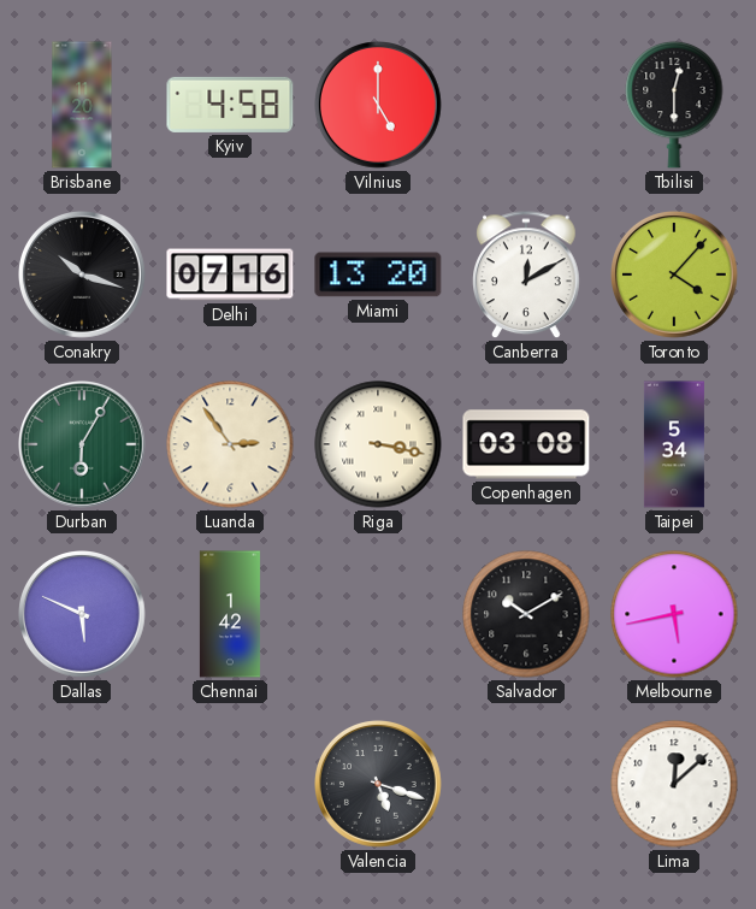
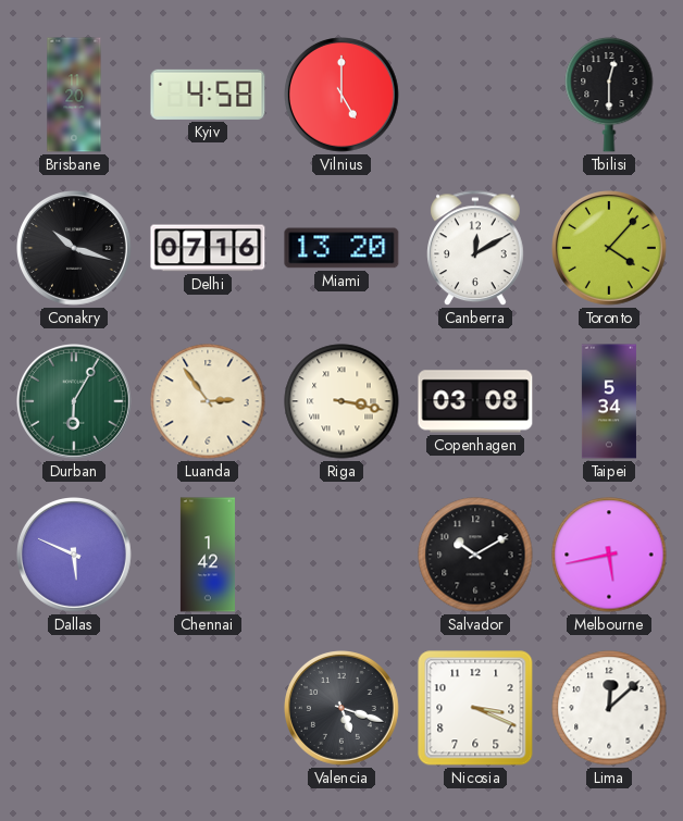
Nicosia: none -> 3:19
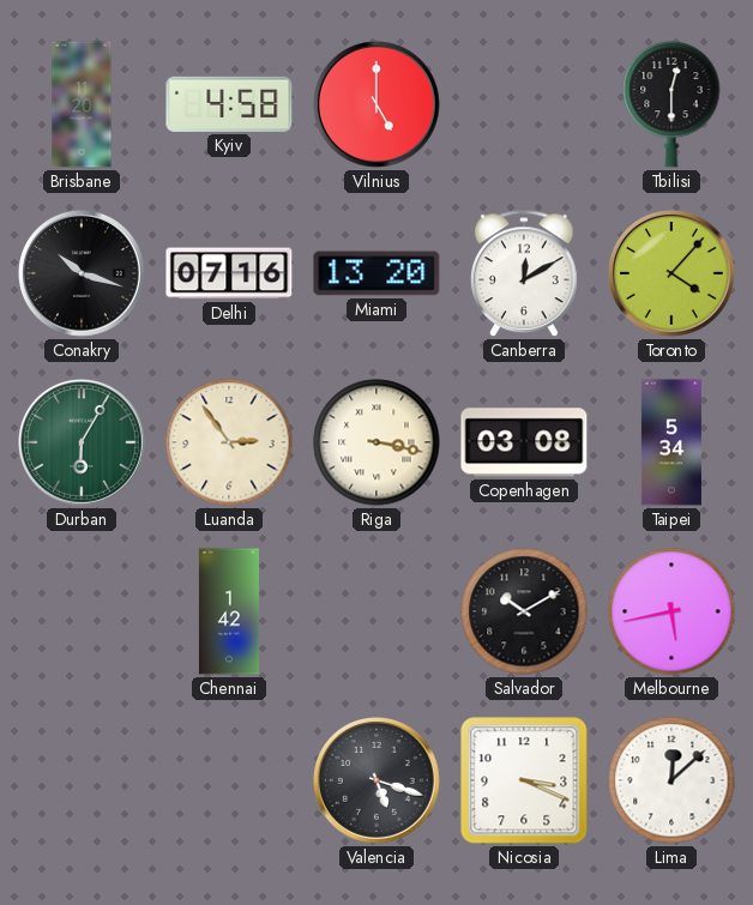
Dallas: 5:49 -> none
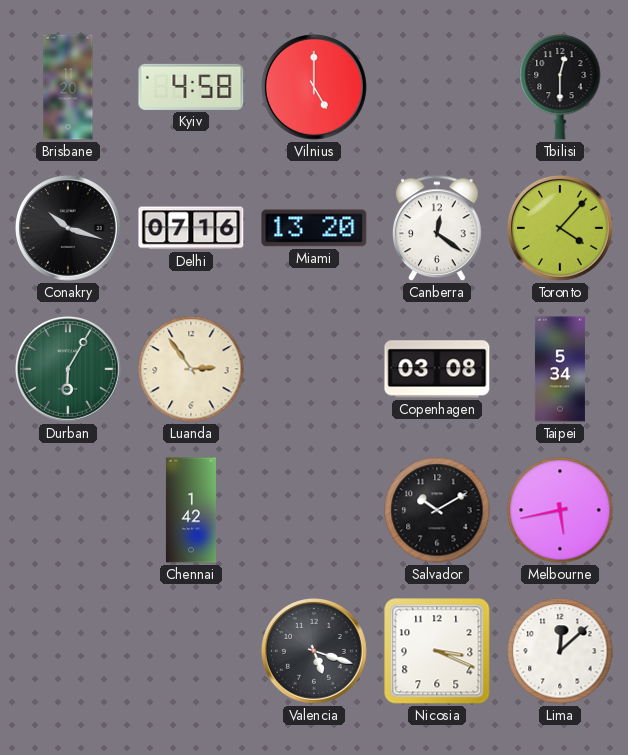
Canberra: 12:10 -> 12:21
Riga: 3:17 -> none
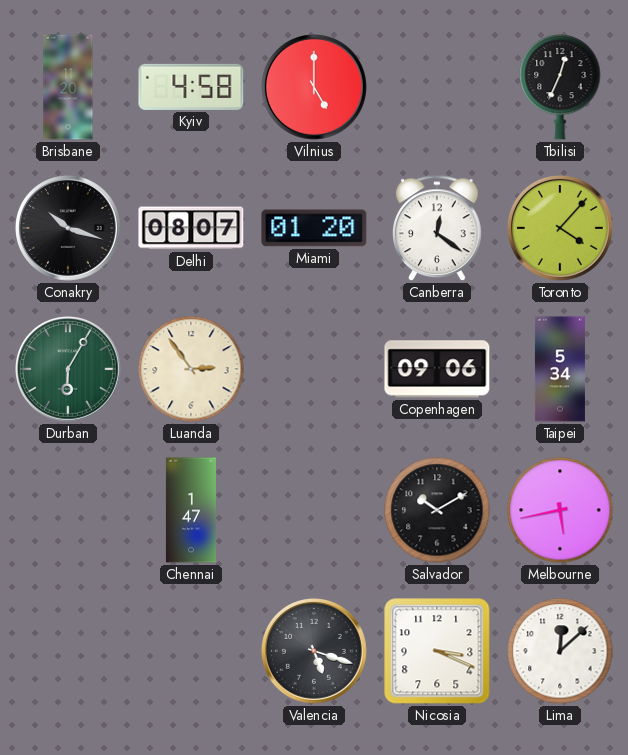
Tbilisi: 12:30 -> 12:34
Delhi: 07:16 -> 08:07
Miami: 13:20 -> 01:20
Copenhagen: 03:08 -> 09:06
Chennai: 1:42 -> 1:47
